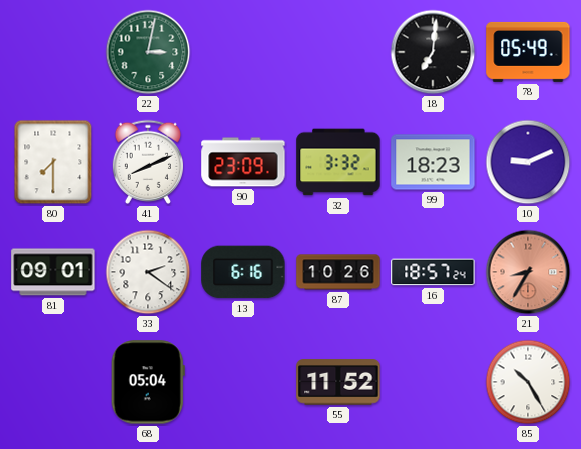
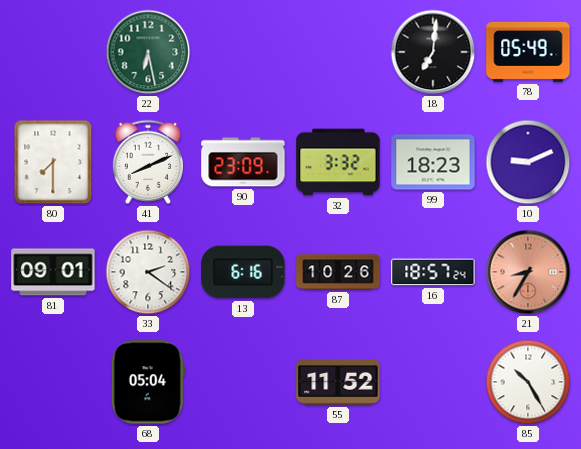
22: 3:02 -> 6:28
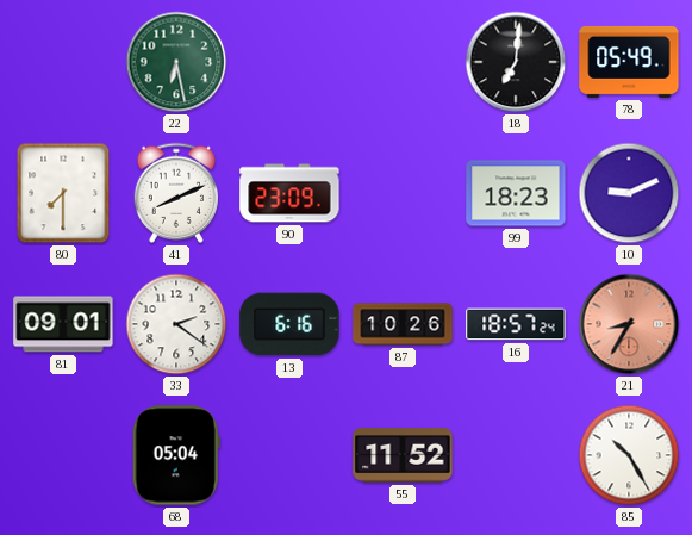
32: 3:32 -> none
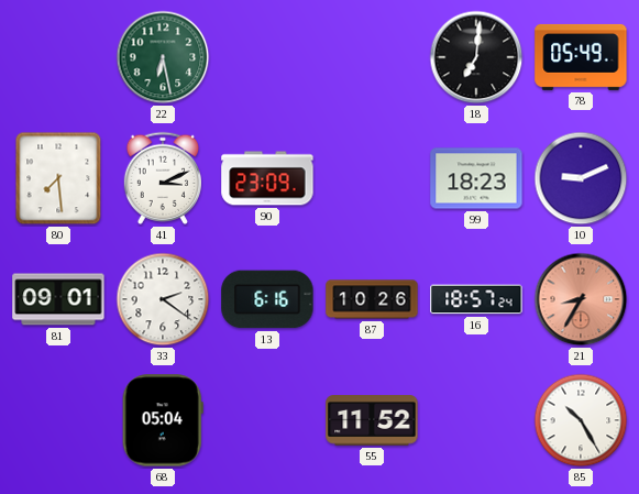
80: 7:30 -> 7:29
41: 8:11 -> 3:11
